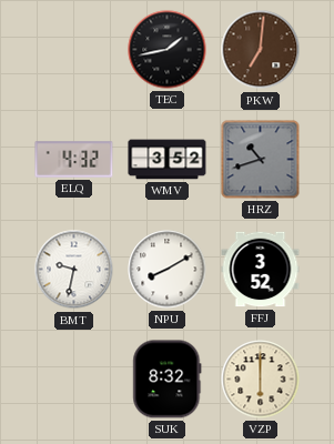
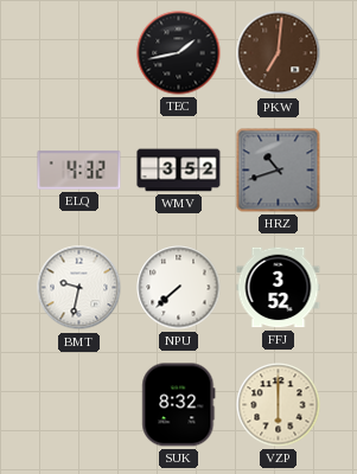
NPU: 8:10 -> 7:38
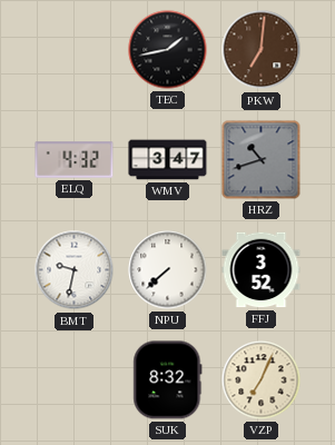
WMV: 3:52 -> 3:47
VZP: 6:00 -> 7:04
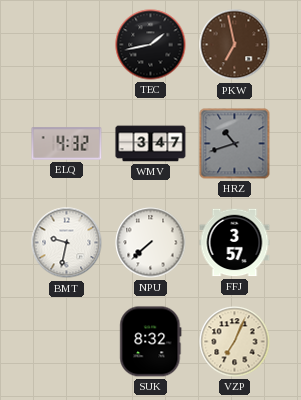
PKW: 7:01 -> 6:58
FFJ: 3:52 -> 3:57
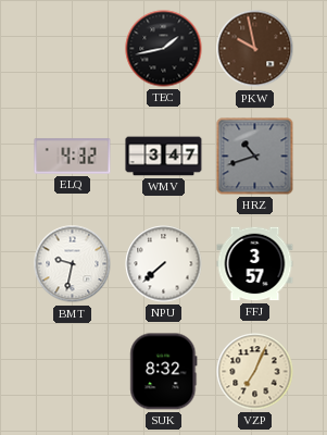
PKW: 6:58 -> 9:58
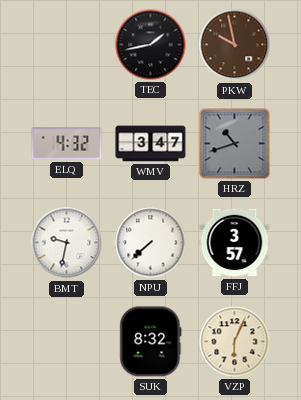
VZP: 7:04 -> 6:04
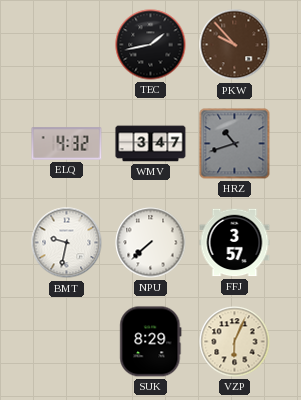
PKW: 9:58 -> 9:53
SUK: 8:32 -> 8:29
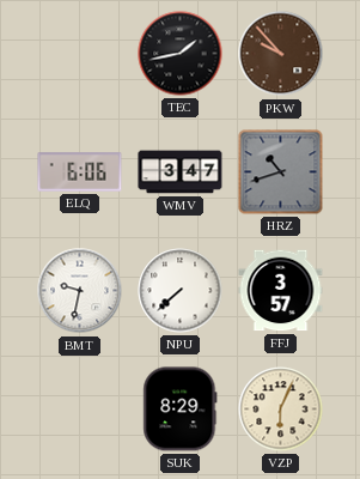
ELQ: 4:32 -> 6:06
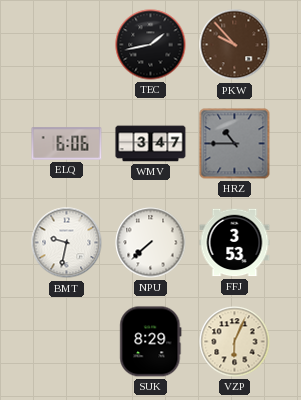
HRZ: 10:42 -> 10:45
FFJ: 3:57 -> 3:53
